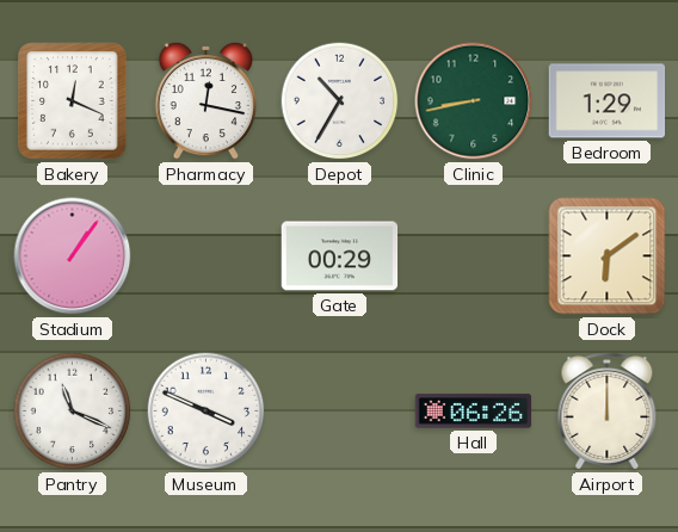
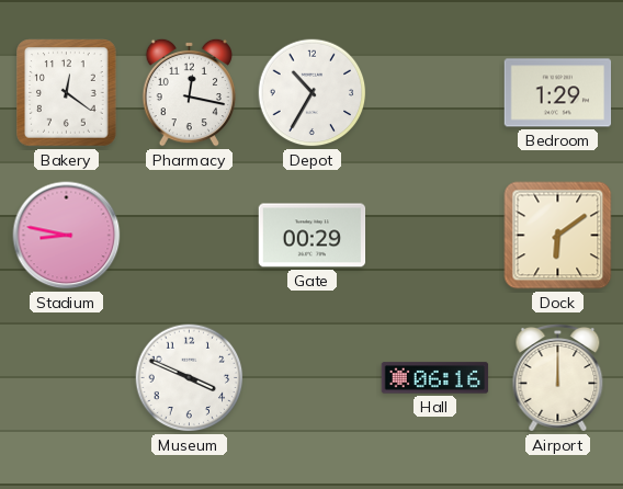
Bakery: 12:19 -> 12:21
Clinic: 8:43 -> none
Stadium: 1:06 -> 8:47
Pantry: 11:19 -> none
Hall: 06:26 -> 06:16
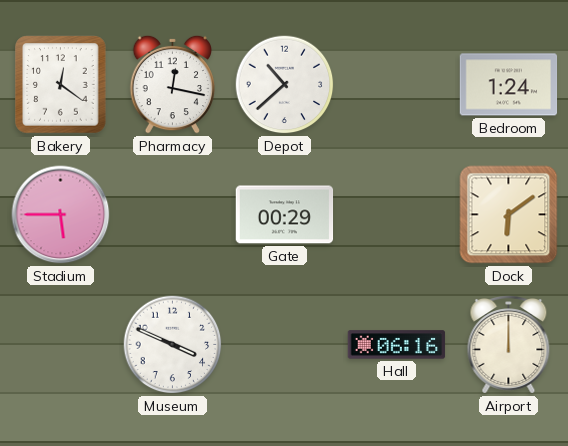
Depot: 10:35 -> 10:38
Bedroom: 1:29 -> 1:24
Stadium: 8:47 -> 5:45
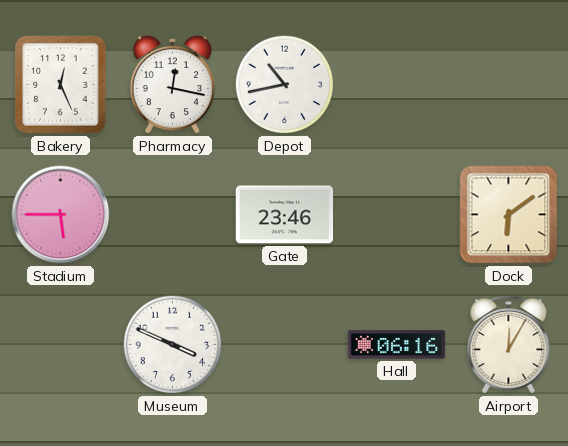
Bakery: 12:21 -> 12:26
Depot: 10:38 -> 10:43
Bedroom: 1:24 -> none
Gate: 00:29 -> 23:46
Airport: 12:00 -> 12:05
